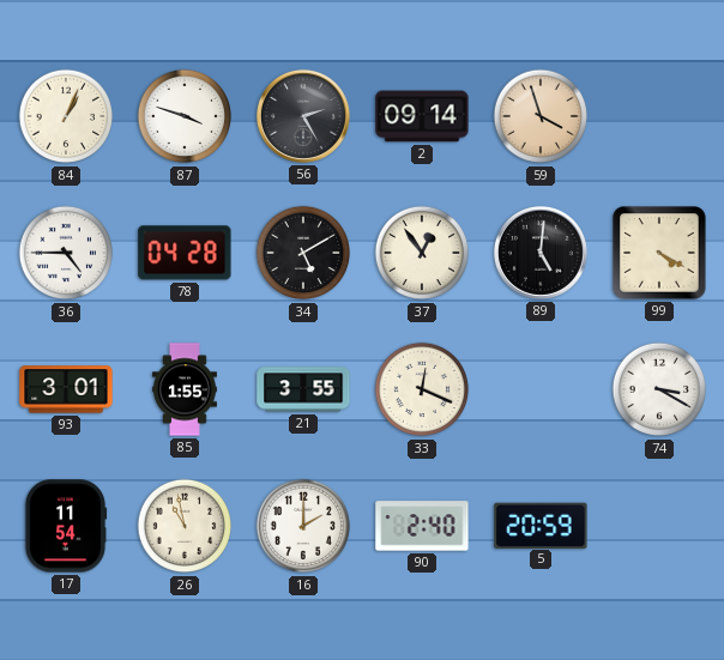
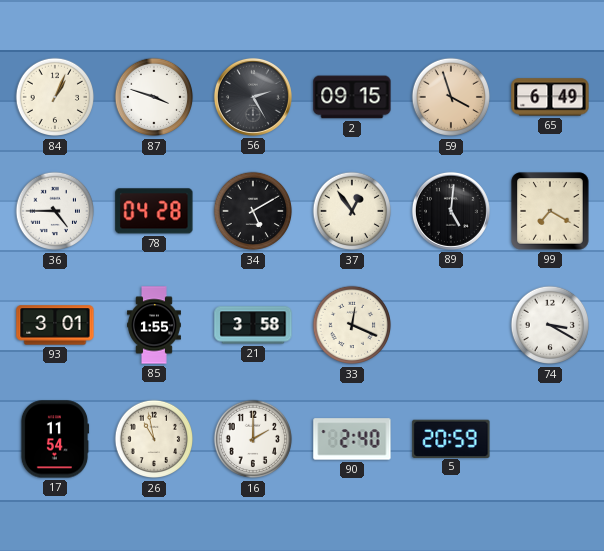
2: 09:14 -> 09:15
65: none -> 6:49
99: 4:20 -> 7:20
21: 3:55 -> 3:58
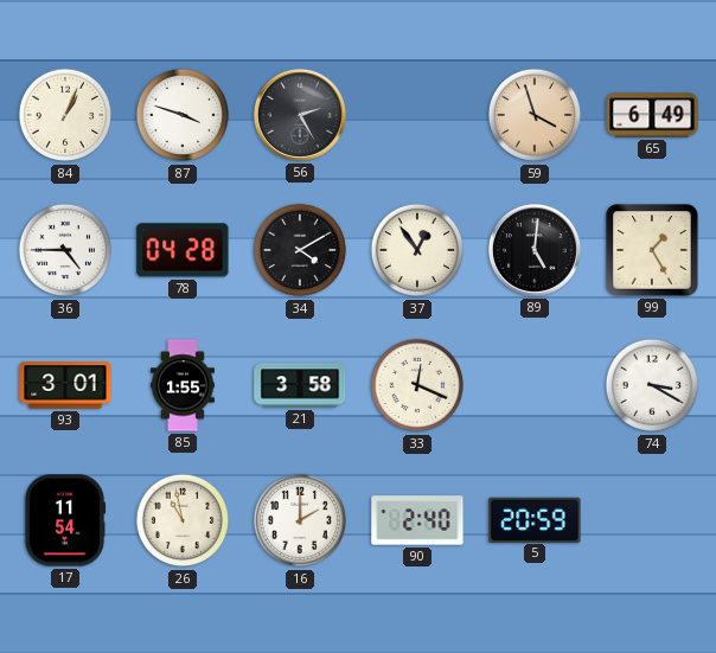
2: 09:15 -> none
34: 5:10 -> 4:10
99: 7:20 -> 1:25
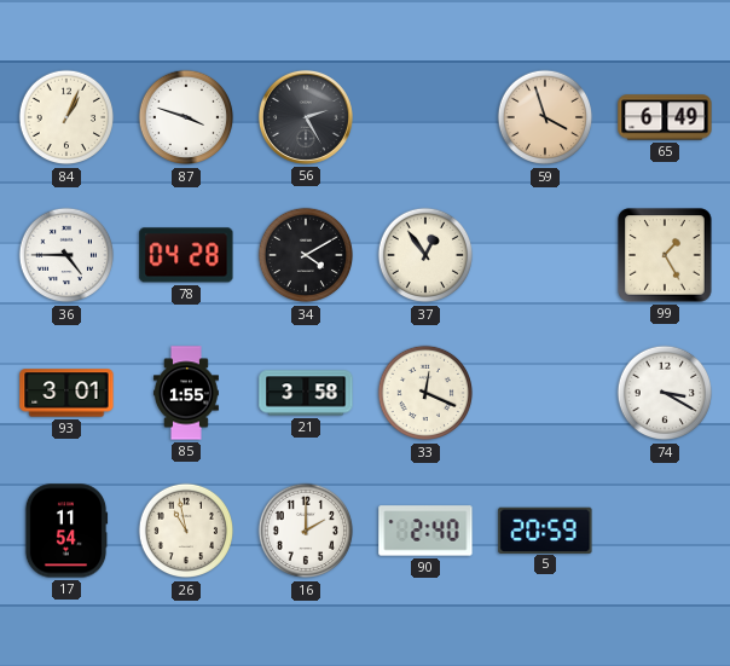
89: 5:01 -> none
